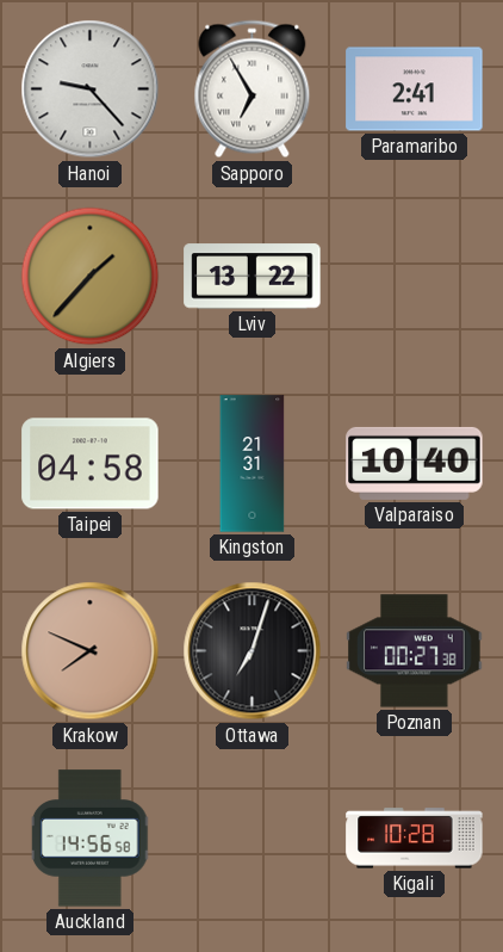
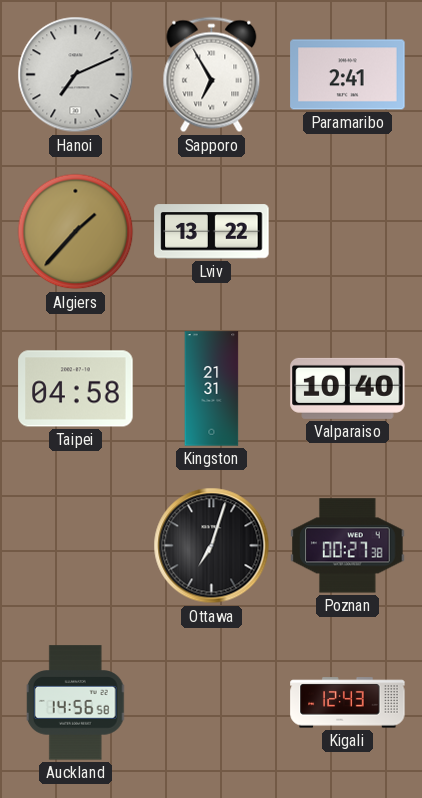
Hanoi: 9:23 -> 7:11
Krakow: 7:49 -> none
Kigali: 10:28 -> 12:43
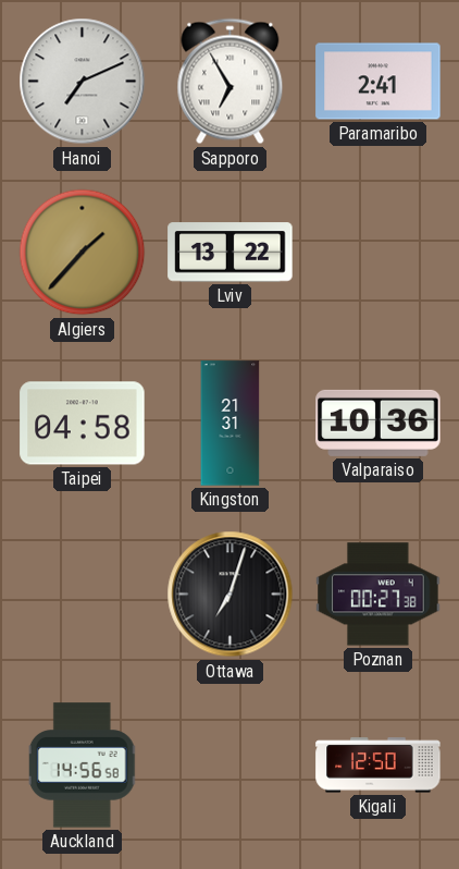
Valparaiso: 10:40 -> 10:36
Kigali: 12:43 -> 12:50
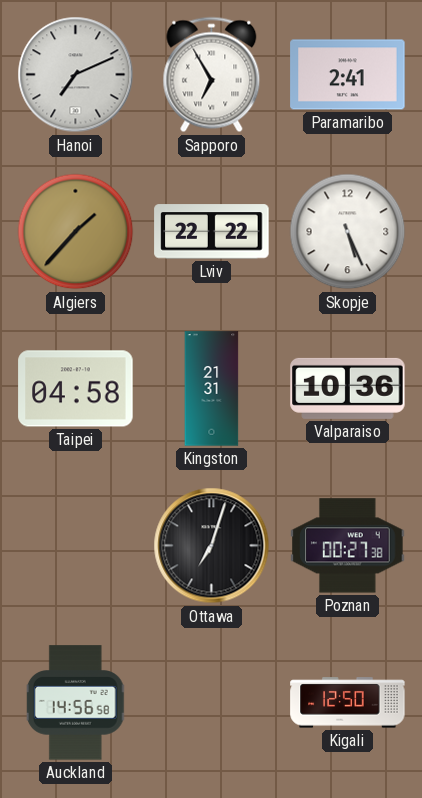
Lviv: 13:22 -> 22:22
Skopje: none -> 5:26
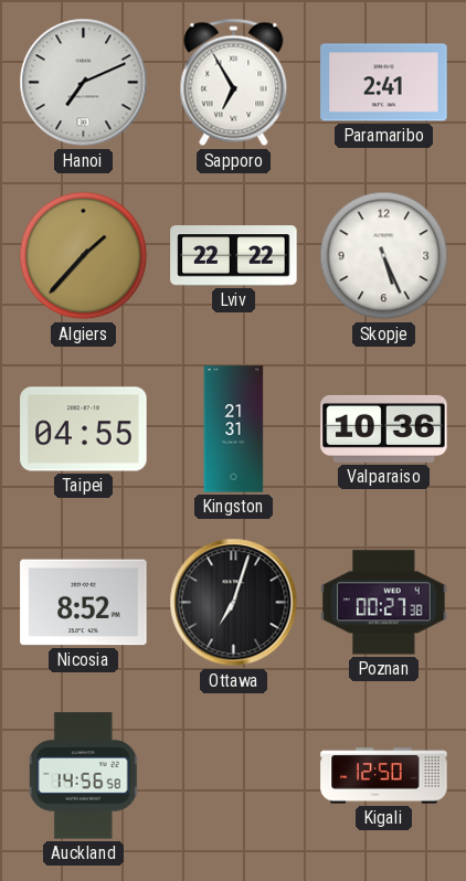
Taipei: 04:58 -> 04:55
Nicosia: none -> 8:52
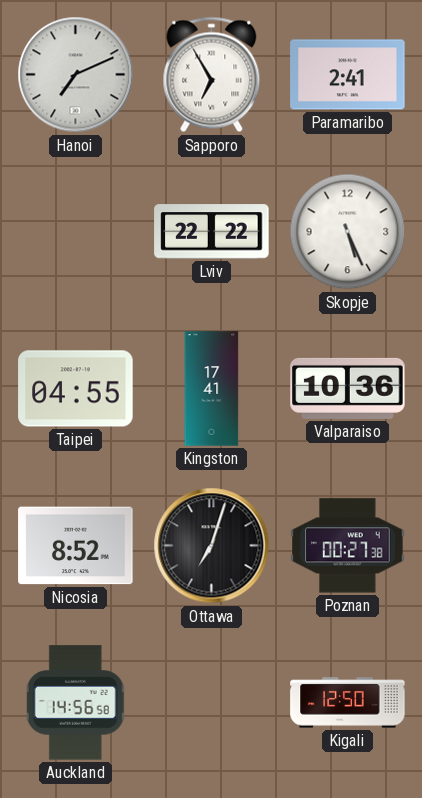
Algiers: 1:37 -> none
Kingston: 21:31 -> 17:41
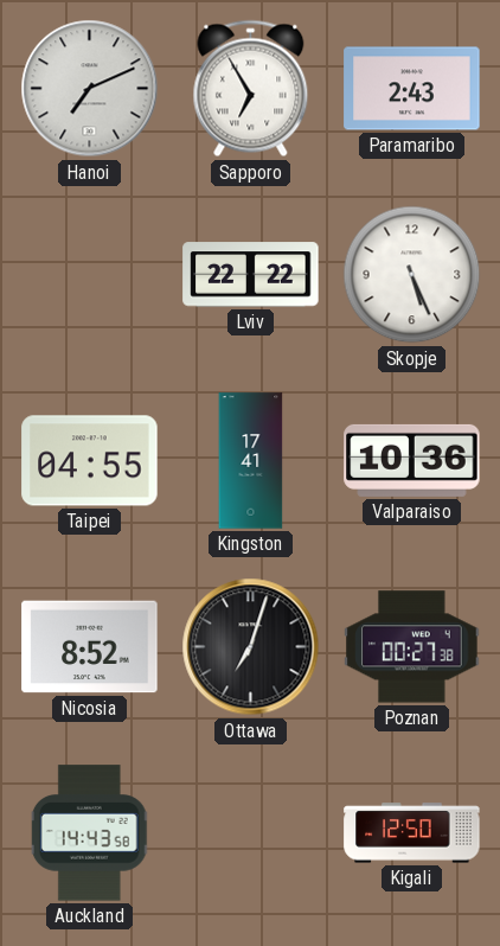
Paramaribo: 2:41 -> 2:43
Auckland: 14:56 -> 14:43
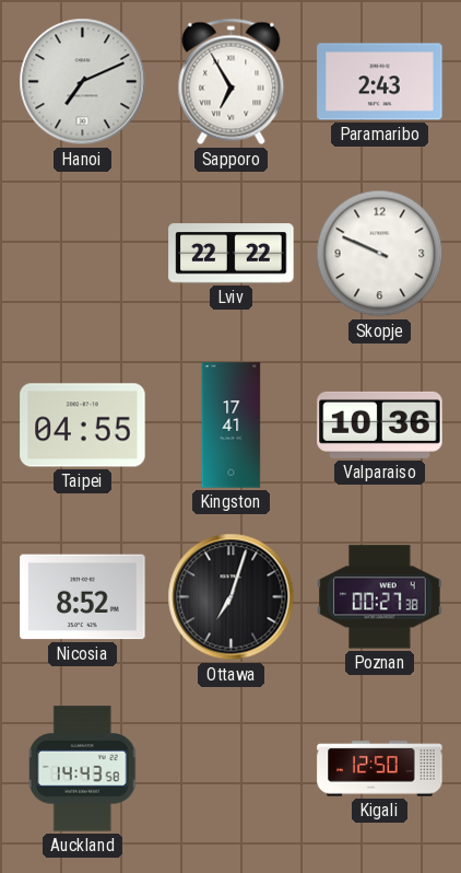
Skopje: 5:26 -> 9:49
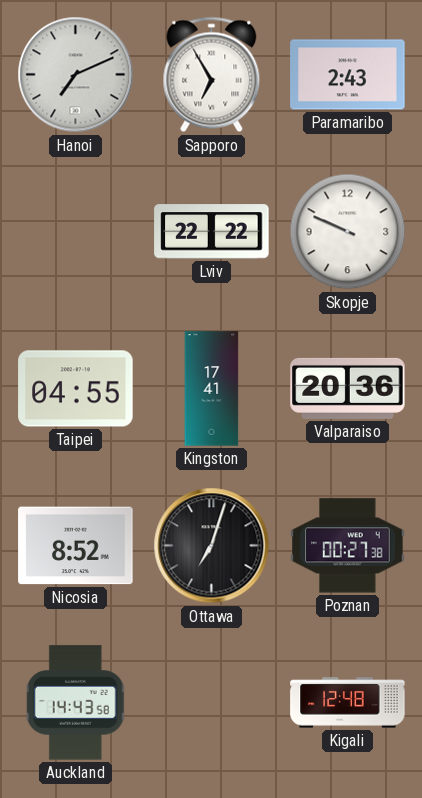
Valparaiso: 10:36 -> 20:36
Kigali: 12:50 -> 12:48
